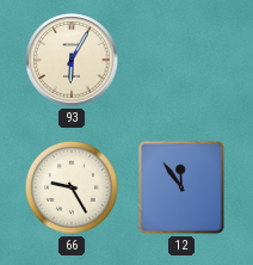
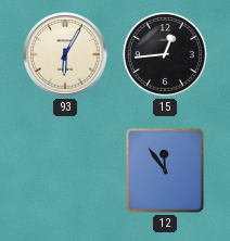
15: none -> 12:44
66: 9:25 -> none
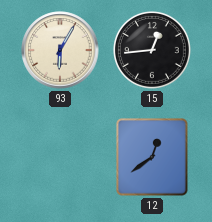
12: 11:54 -> 12:39
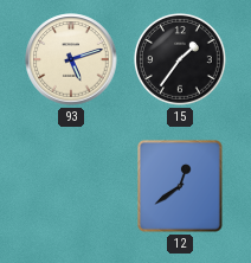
93: 6:05 -> 5:12
15: 12:44 -> 1:36
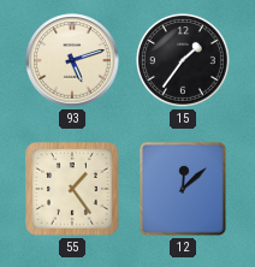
55: none -> 1:24
12: 12:39 -> 12:08
